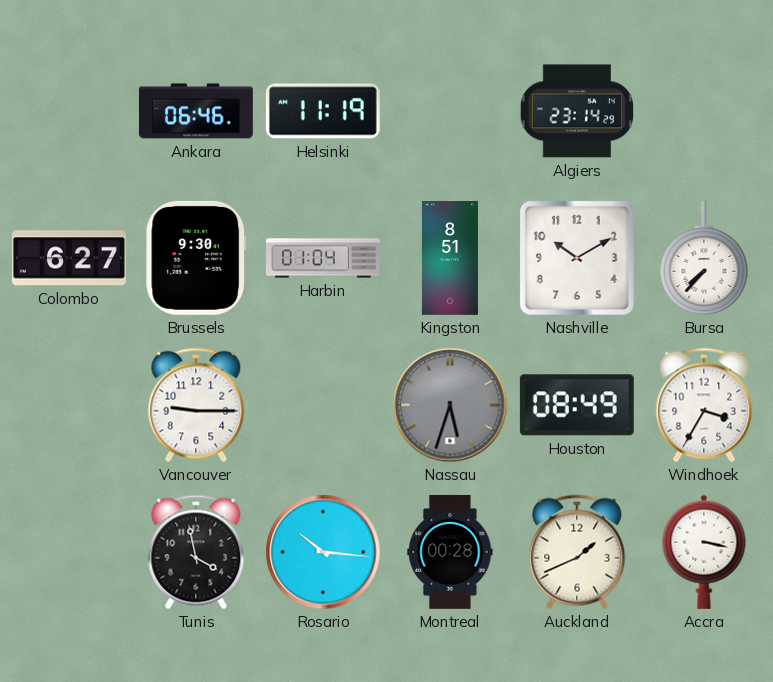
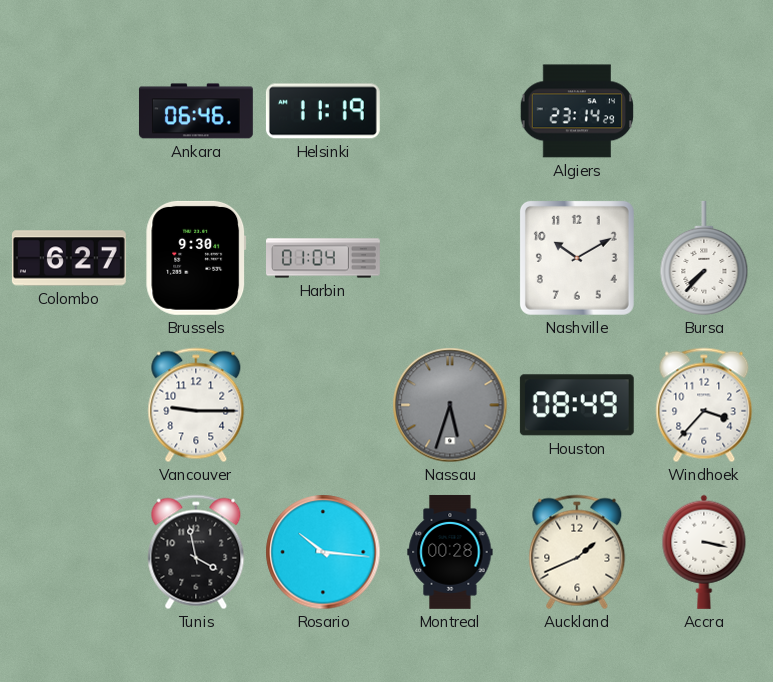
Kingston: 8:51 -> none
Windhoek: 3:35 -> 3:37
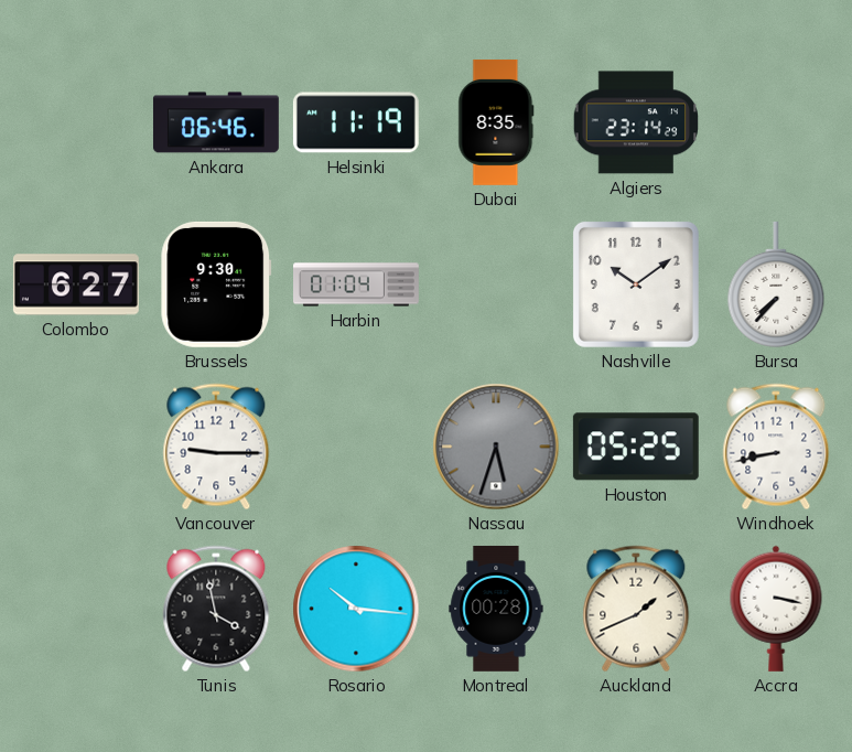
Dubai: none -> 8:35
Nashville: 10:10 -> 10:09
Houston: 08:49 -> 05:25
Windhoek: 3:37 -> 8:43
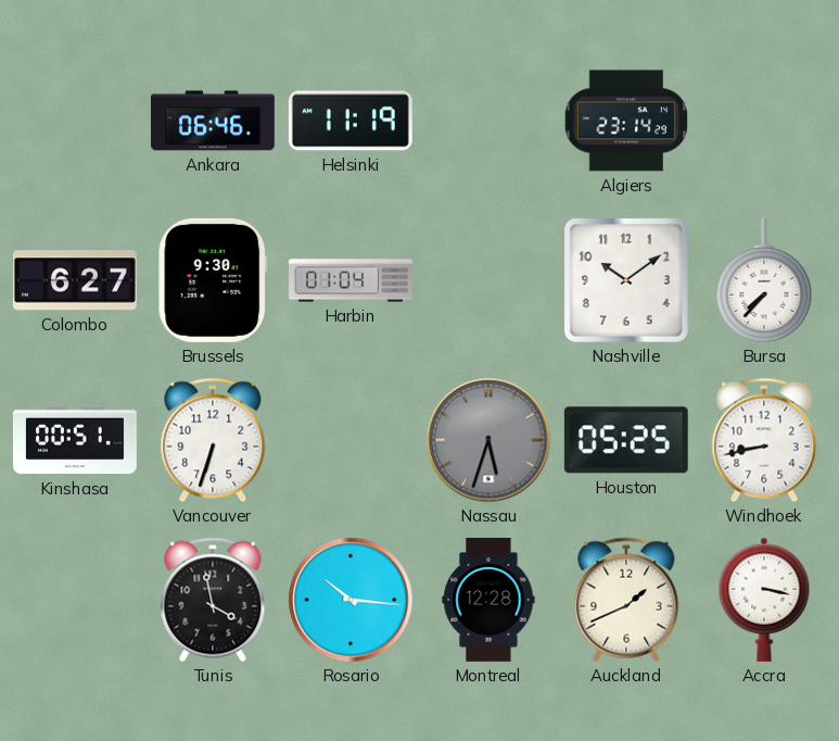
Dubai: 8:35 -> none
Kinshasa: none -> 00:51
Vancouver: 9:15 -> 6:33
Montreal: 00:28 -> 12:28
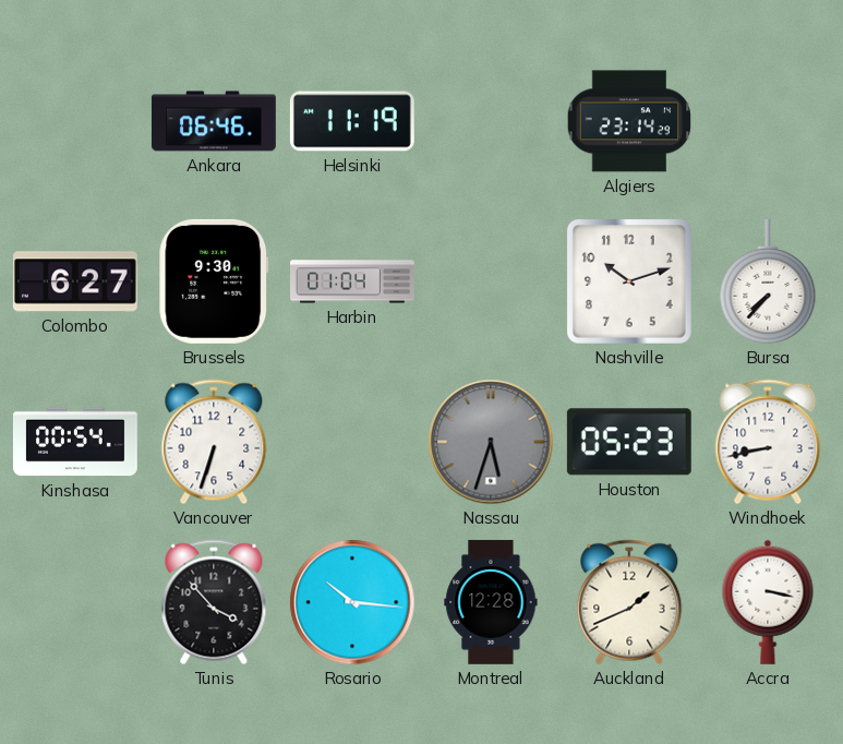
Nashville: 10:09 -> 10:12
Kinshasa: 00:51 -> 00:54
Houston: 05:25 -> 05:23
Tunis: 3:58 -> 3:53
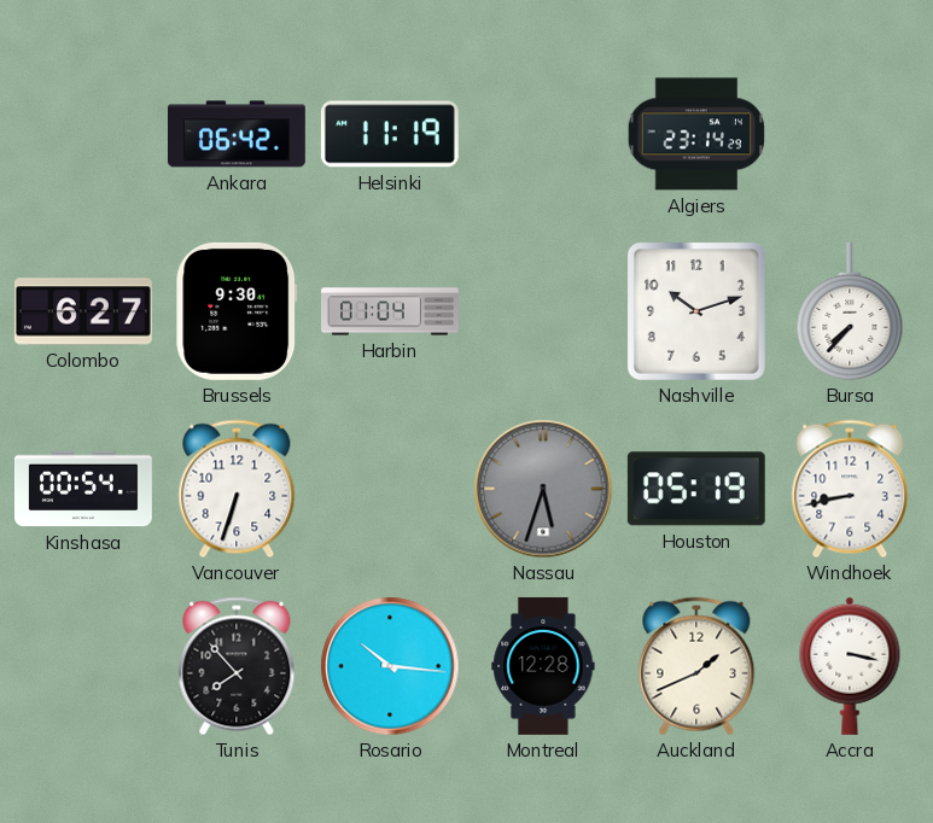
Ankara: 06:46 -> 06:42
Houston: 05:23 -> 05:19
Tunis: 3:53 -> 7:53
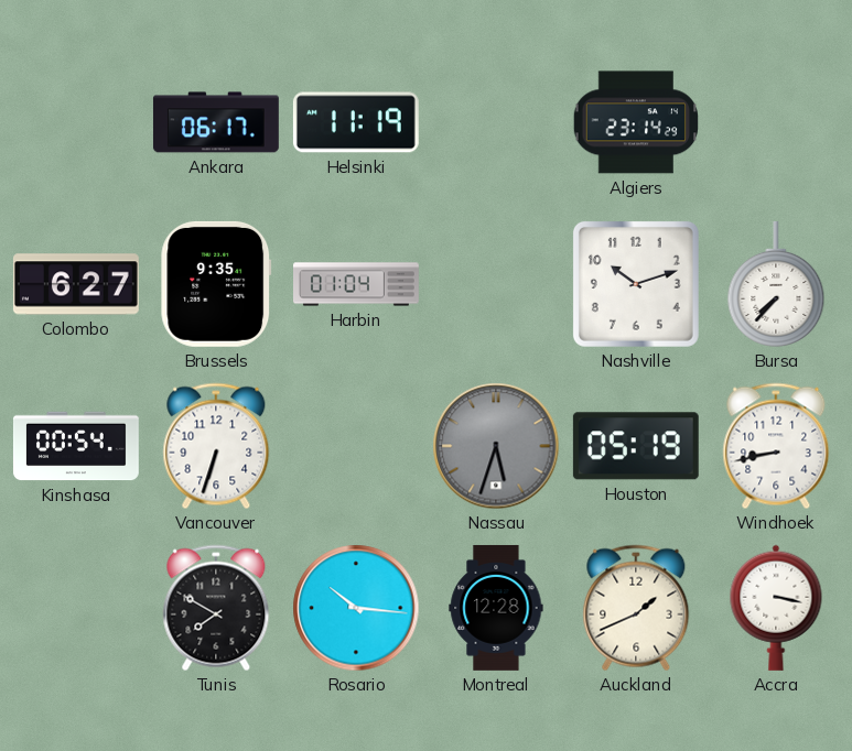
Ankara: 06:42 -> 06:17
Brussels: 9:30 -> 9:35
Tunis: 7:53 -> 7:50
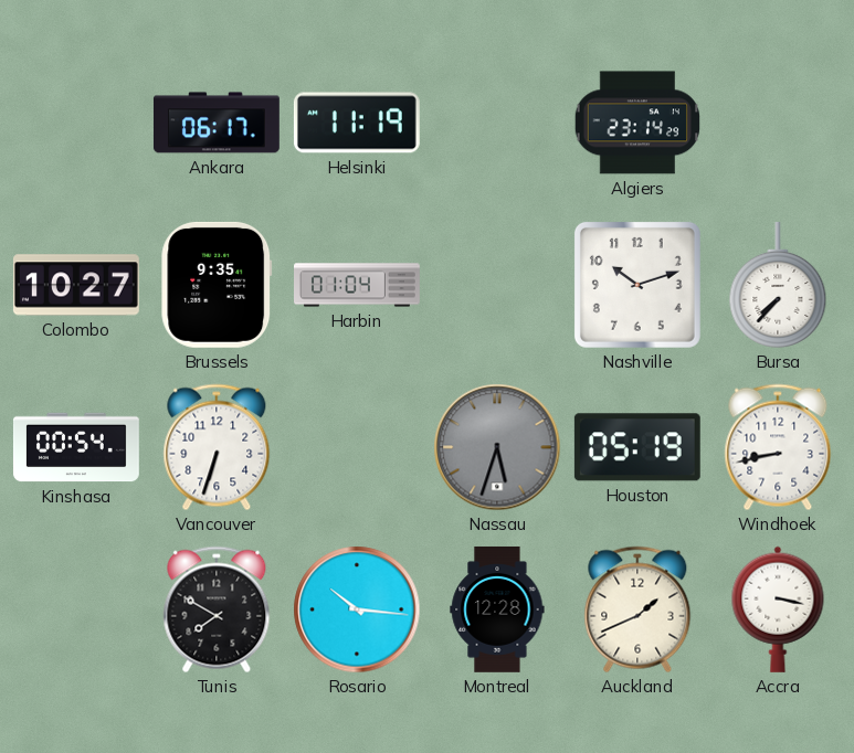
Colombo: 6:27 -> 10:27
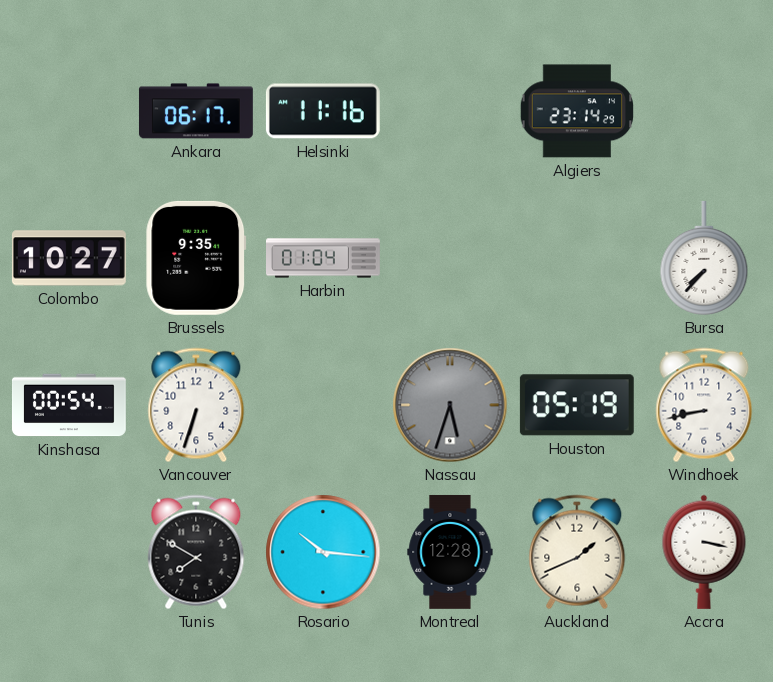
Helsinki: 11:19 -> 11:16
Nashville: 10:12 -> none
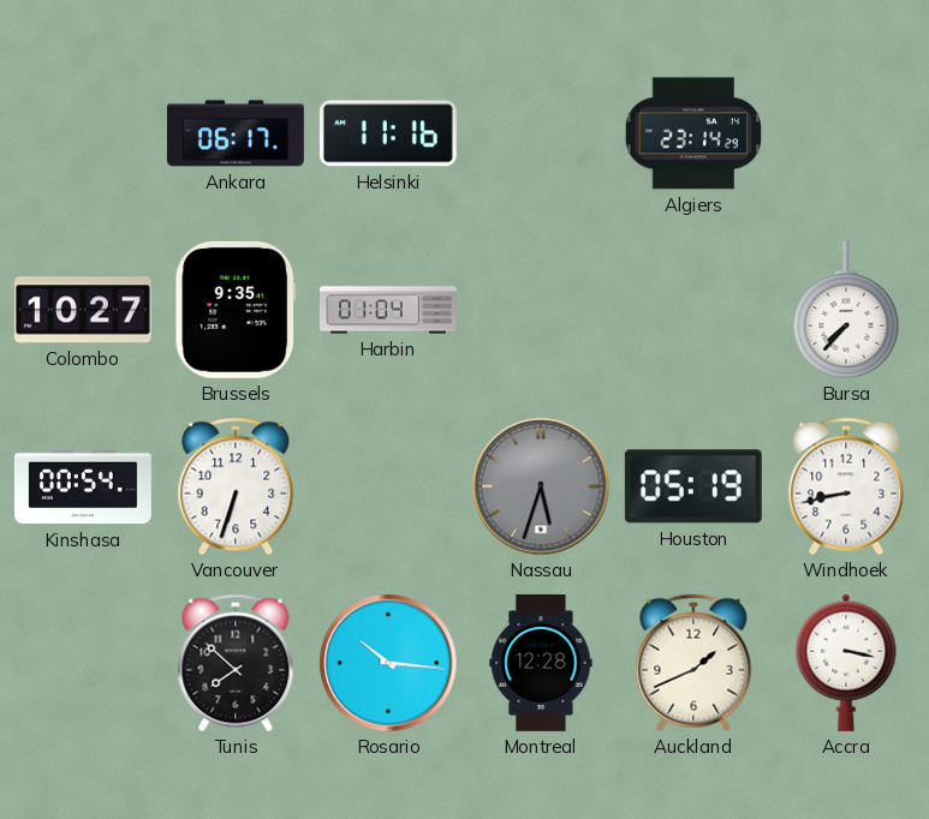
Tunis: 7:50 -> 7:52
